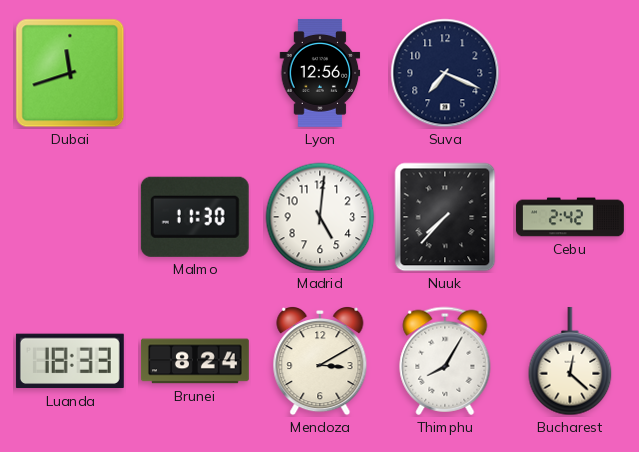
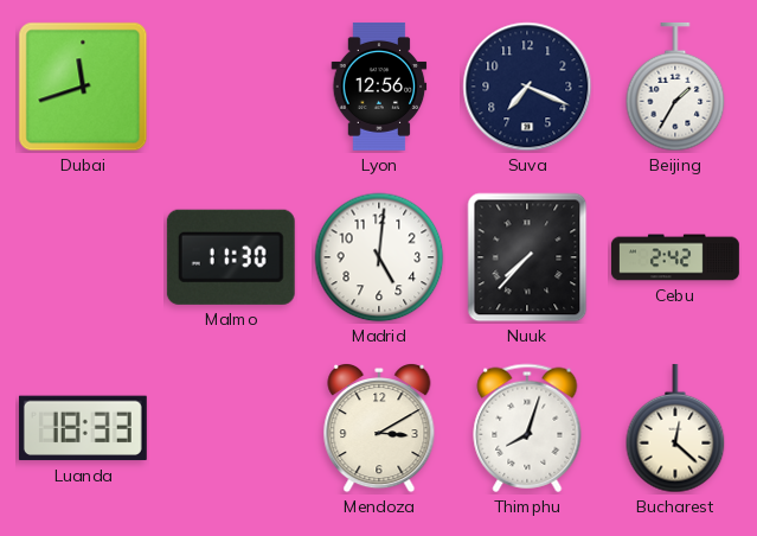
Beijing: none -> 1:35
Brunei: 8:24 -> none
Thimphu: 8:05 -> 8:03
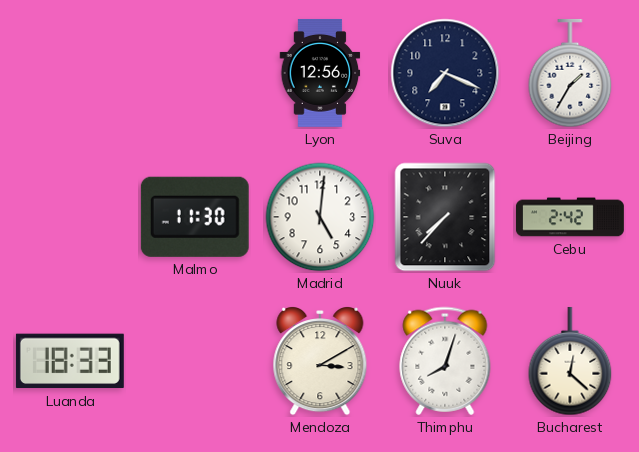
Dubai: 11:42 -> none
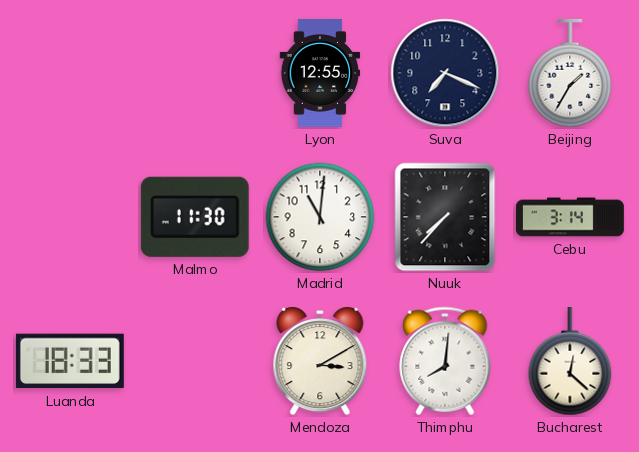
Lyon: 12:56 -> 12:55
Madrid: 5:01 -> 11:01
Cebu: 2:42 -> 3:14
Thimphu: 8:03 -> 8:01
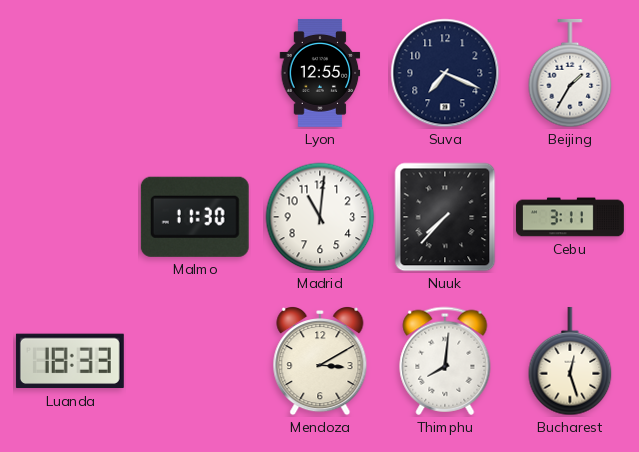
Cebu: 3:14 -> 3:11
Bucharest: 12:22 -> 12:27
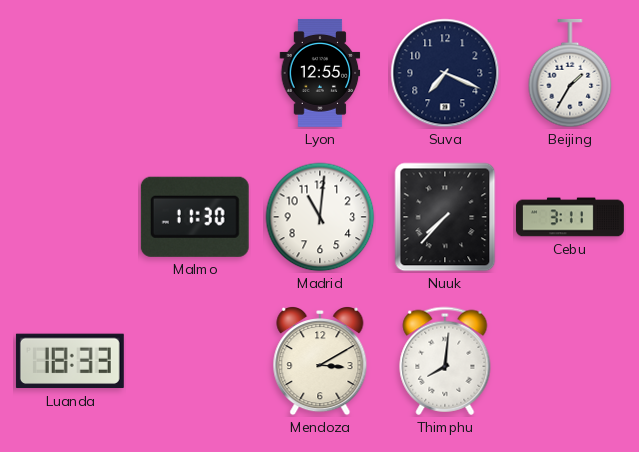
Bucharest: 12:27 -> none
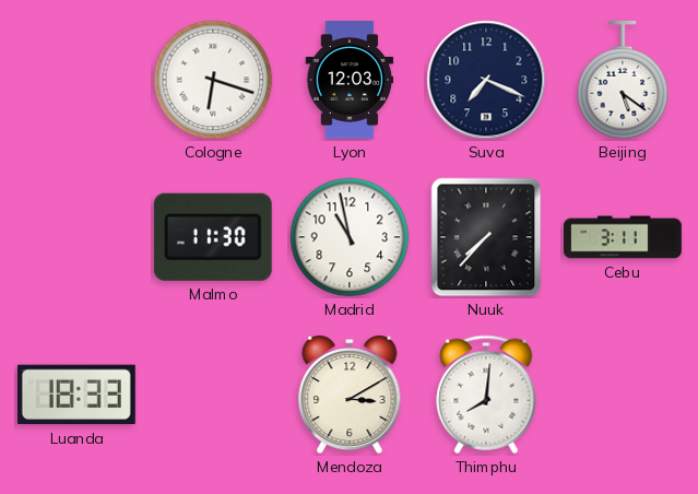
Cologne: none -> 6:18
Lyon: 12:55 -> 12:03
Beijing: 1:35 -> 5:21
Madrid: 11:01 -> 10:58
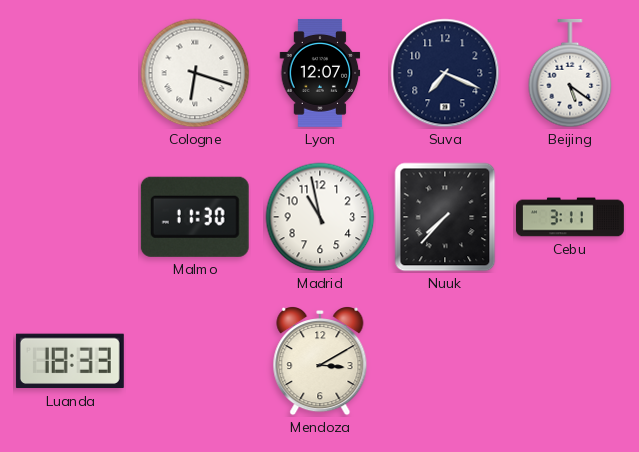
Lyon: 12:03 -> 12:07
Thimphu: 8:01 -> none
